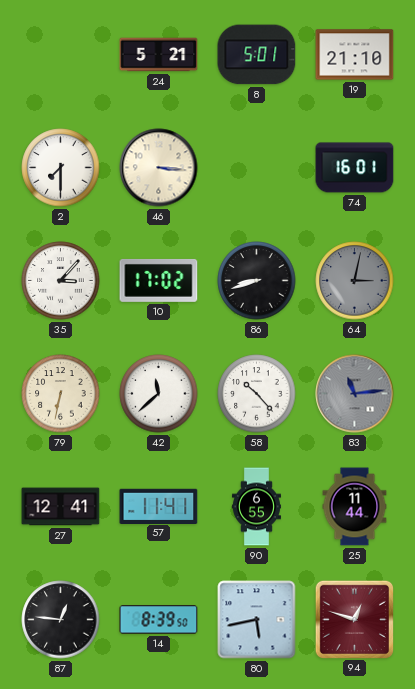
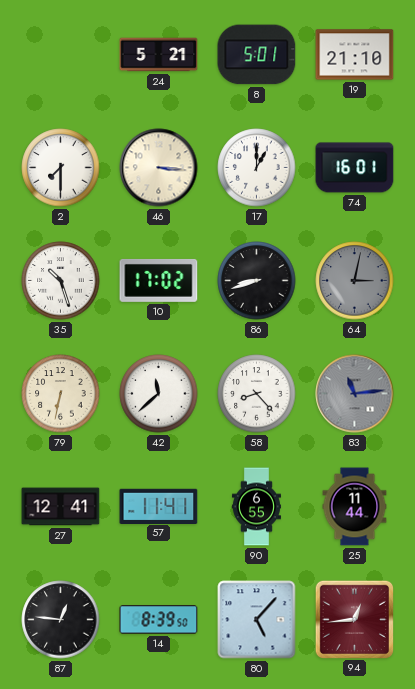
17: none -> 1:00
35: 3:07 -> 10:27
58: 10:23 -> 8:23
80: 5:43 -> 5:07
94: 12:48 -> 12:44
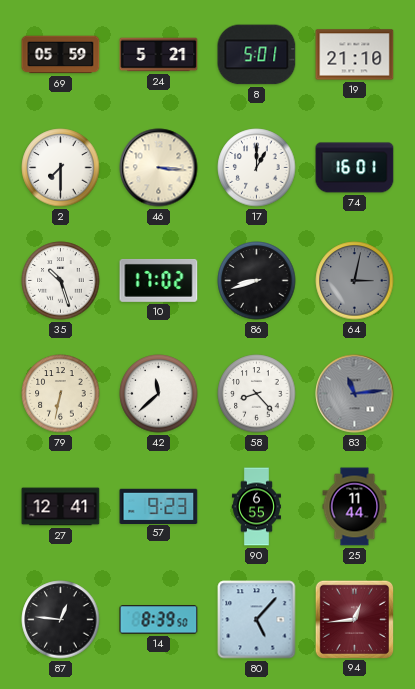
69: none -> 05:59
57: 11:41 -> 9:23
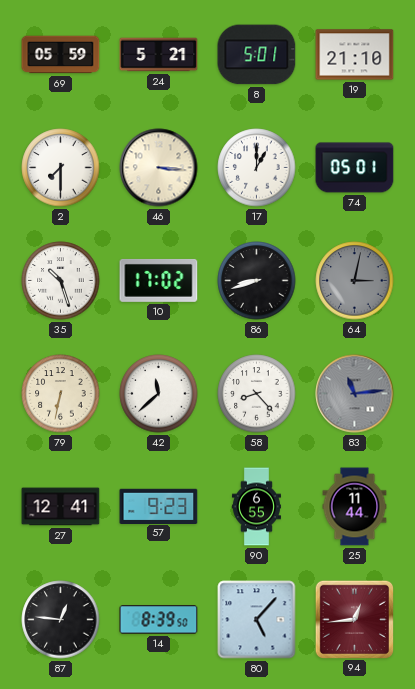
74: 16:01 -> 05:01
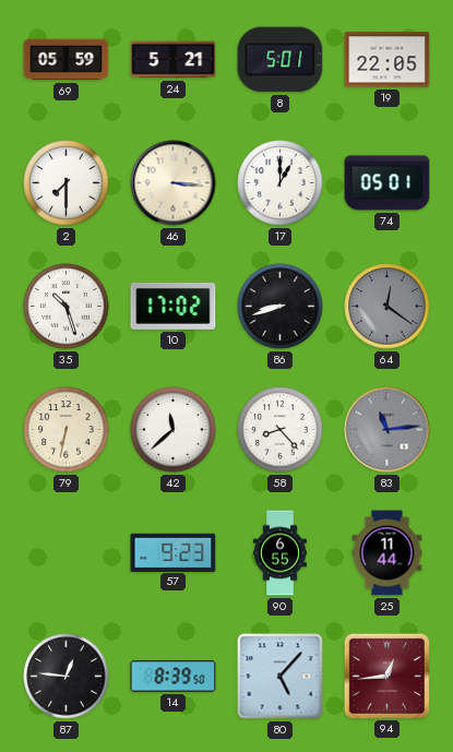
19: 21:10 -> 22:05
64: 3:02 -> 12:21
27: 12:41 -> none
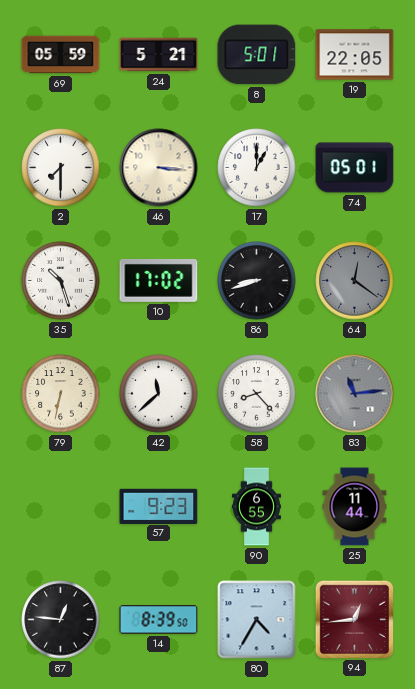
80: 5:07 -> 4:35
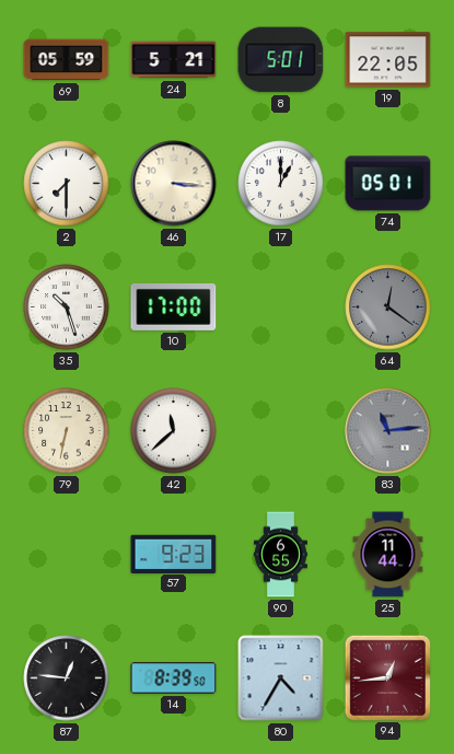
10: 17:02 -> 17:00
86: 8:42 -> none
58: 8:23 -> none
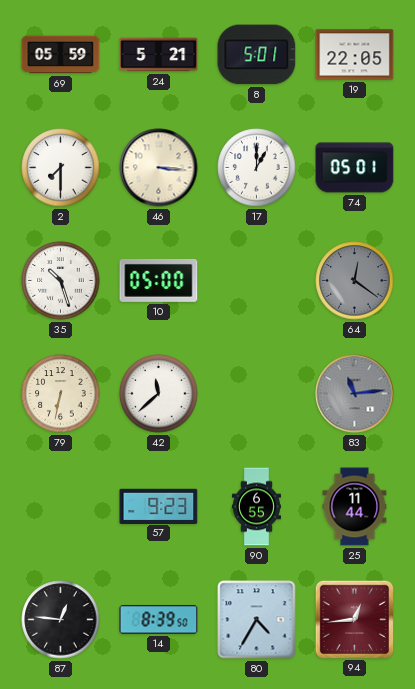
10: 17:00 -> 05:00
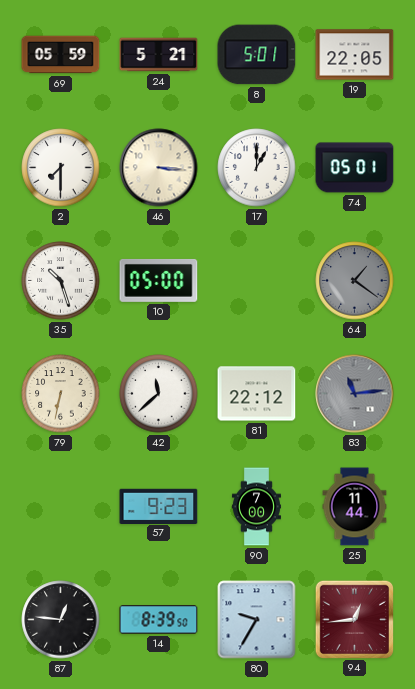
64: 12:21 -> 1:21
81: none -> 22:12
90: 6:55 -> 7:00
80: 4:35 -> 9:35
